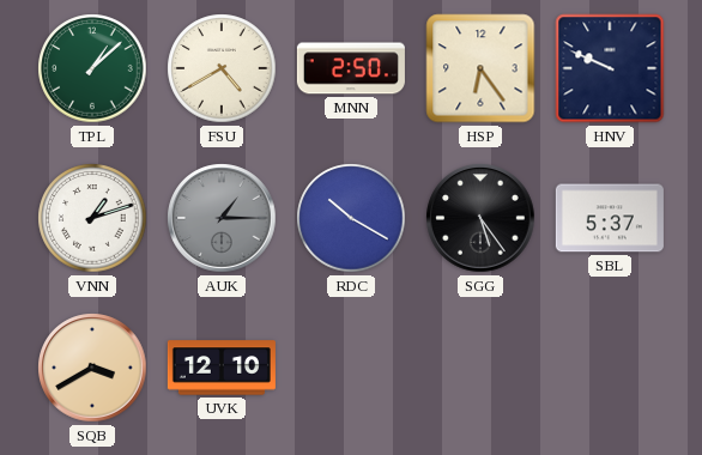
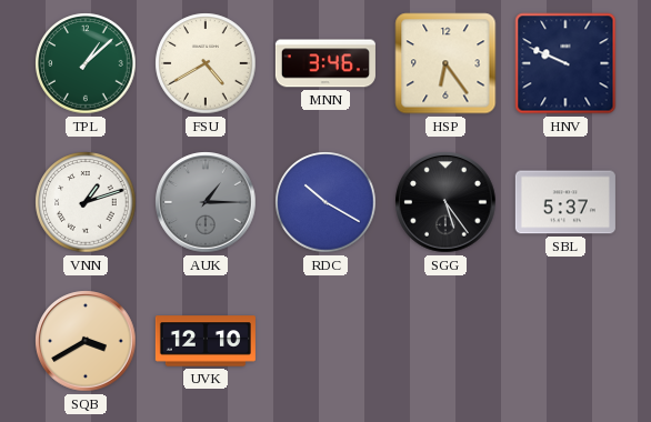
MNN: 2:50 -> 3:46
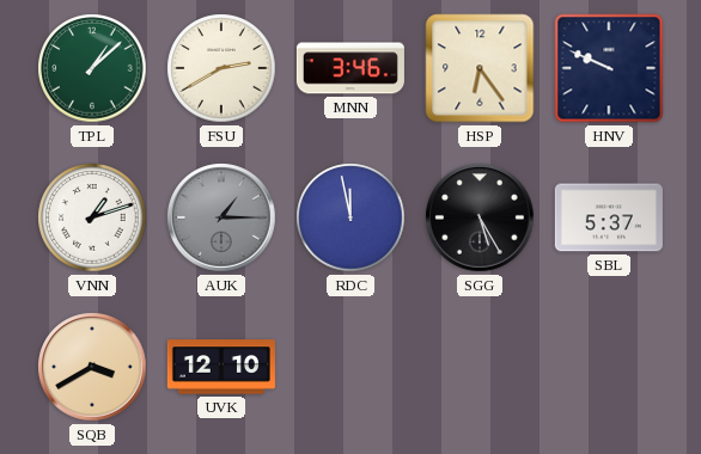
FSU: 4:40 -> 2:40
RDC: 10:20 -> 11:58
SGG: 5:24 -> 5:25
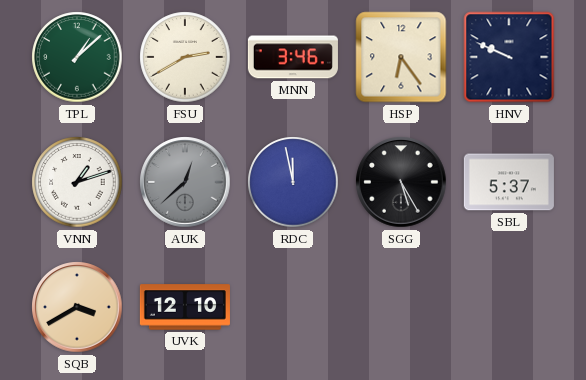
AUK: 1:15 -> 12:38
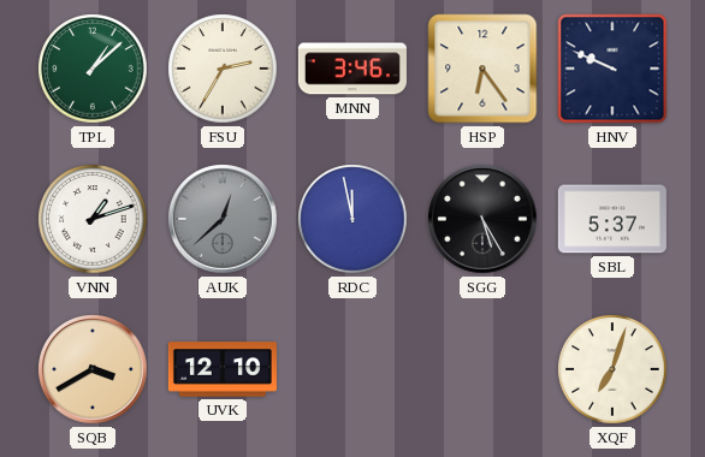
FSU: 2:40 -> 2:35
XQF: none -> 7:03
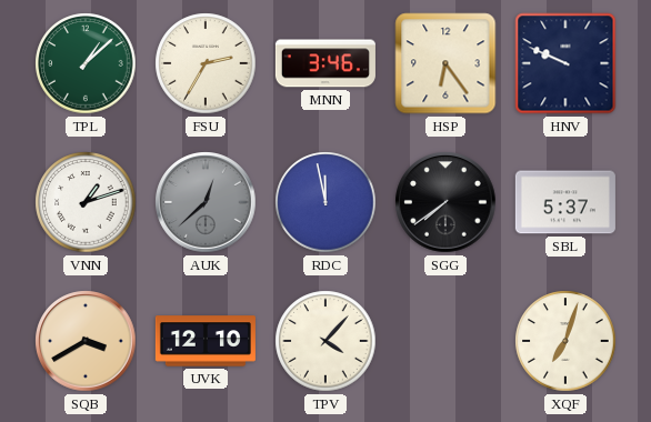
SGG: 5:25 -> 7:39
TPV: none -> 4:07
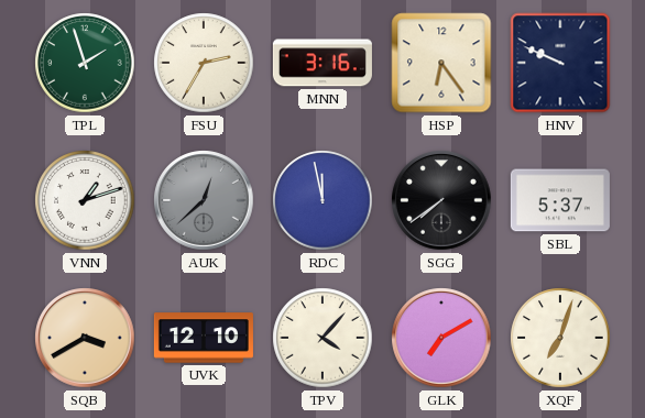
TPL: 1:08 -> 1:57
MNN: 3:46 -> 3:16
GLK: none -> 7:10
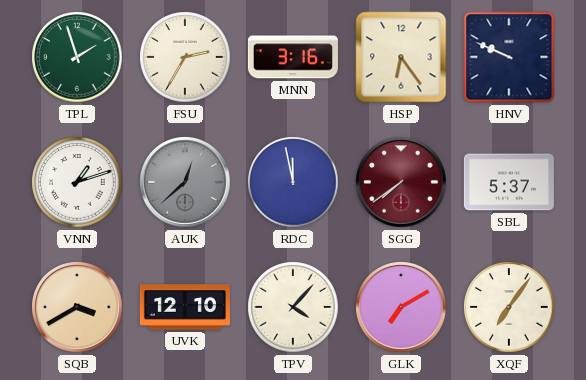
SGG dial: black -> burgundy
XQF: 7:03 -> 7:06
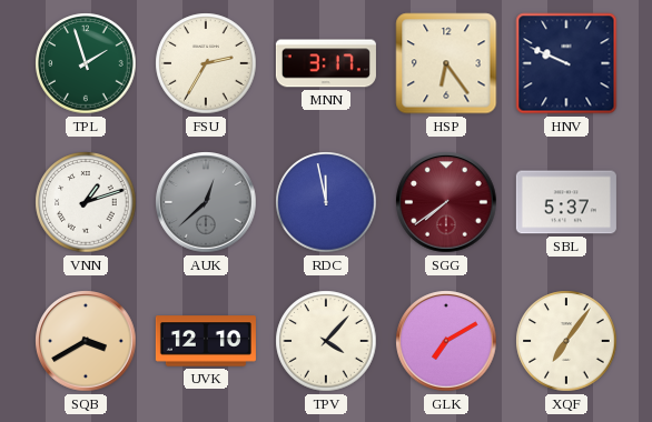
MNN: 3:16 -> 3:17
